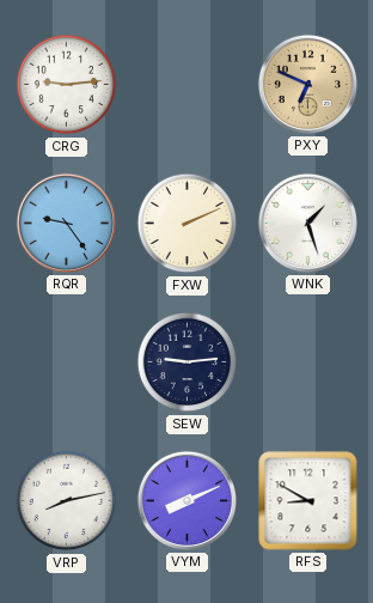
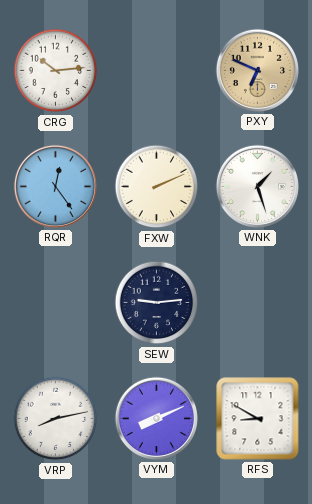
CRG: 9:14 -> 10:14
RQR: 9:24 -> 12:24
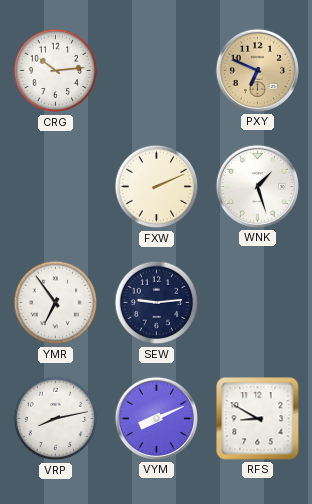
RQR: 12:24 -> none
YMR: none -> 6:54
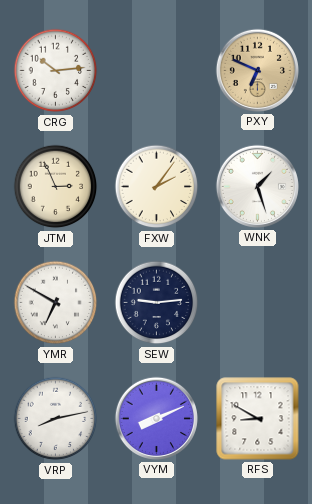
JTM: none -> 2:56
FXW: 2:11 -> 2:06
YMR: 6:54 -> 6:50
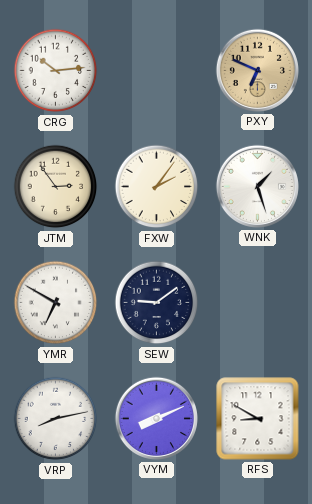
JTM: 2:56 -> 2:54
SEW: 9:14 -> 9:09
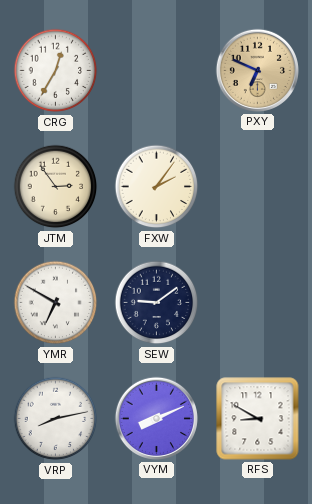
CRG: 10:14 -> 12:35
WNK: 1:27 -> none
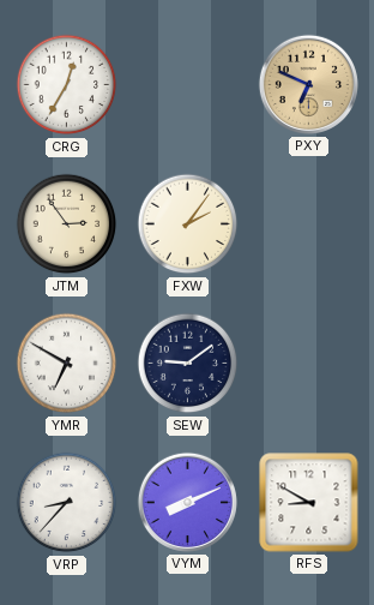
VRP: 8:13 -> 8:37
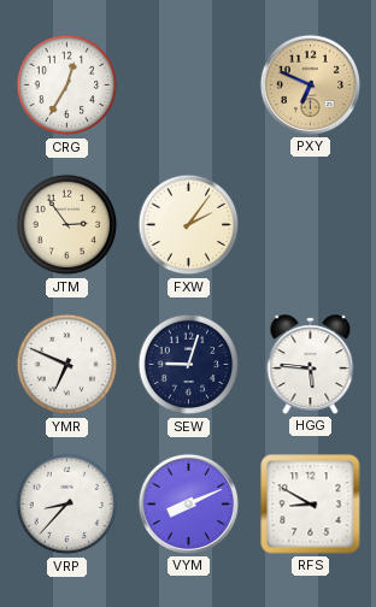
YMR: 6:50 -> 6:49
SEW: 9:09 -> 9:03
HGG: none -> 5:46
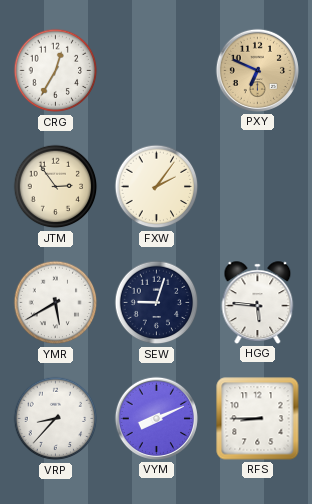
YMR: 6:49 -> 5:40
RFS: 8:50 -> 8:45
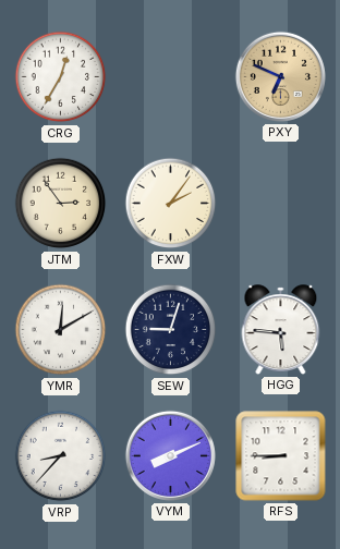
YMR: 5:40 -> 12:10
